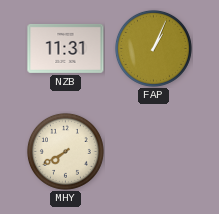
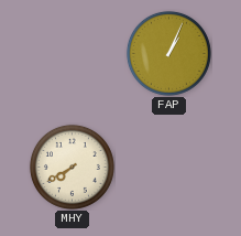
NZB: 11:31 -> none
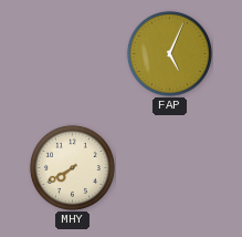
FAP: 1:04 -> 5:04
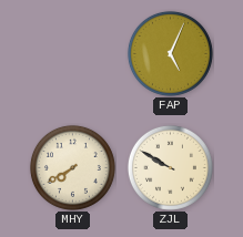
ZJL: none -> 9:50
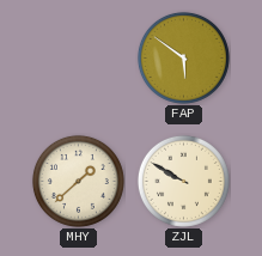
FAP: 5:04 -> 5:51
MHY: 7:40 -> 1:38
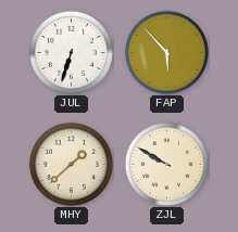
JUL: none -> 6:33
FAP: 5:51 -> 5:53
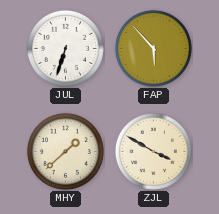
ZJL: 9:50 -> 3:50
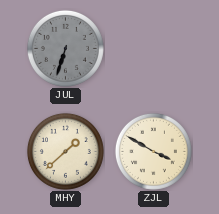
JUL dial: white -> grey
FAP: 5:53 -> none
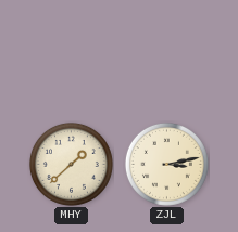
JUL: 6:33 -> none
ZJL: 3:50 -> 3:13
